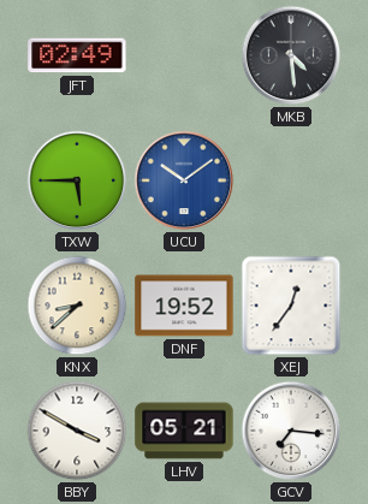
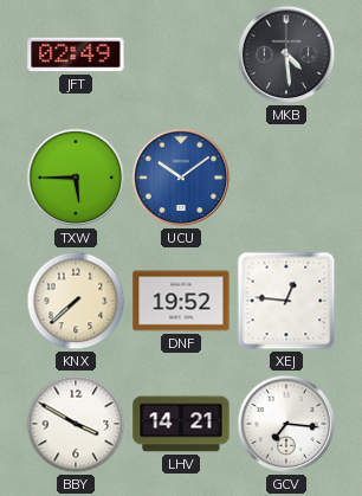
KNX: 8:38 -> 7:38
XEJ: 12:36 -> 12:46
LHV: 05:21 -> 14:21
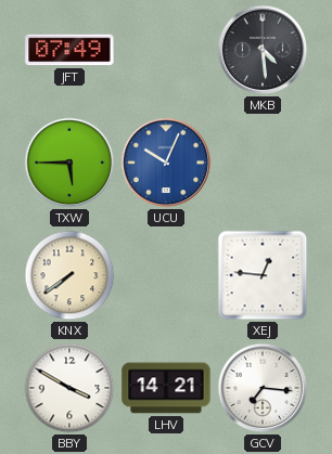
JFT: 02:49 -> 07:49
UCU: 10:09 -> 10:04
KNX: 7:38 -> 7:39
DNF: 19:52 -> none
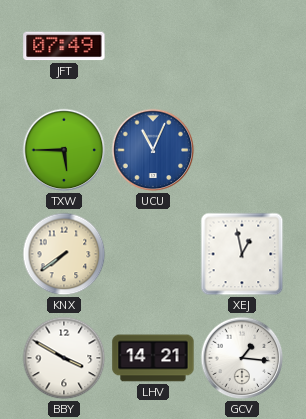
MKB: 4:29 -> none
UCU: 10:04 -> 11:04
XEJ: 12:46 -> 12:58
GCV: 7:16 -> 1:16
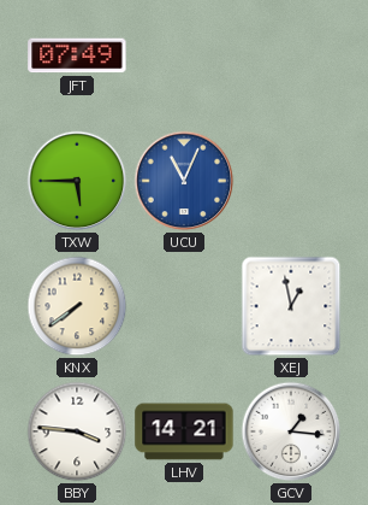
BBY: 3:50 -> 3:46
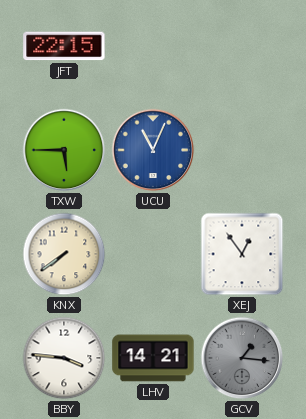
JFT: 07:49 -> 22:15
XEJ: 12:58 -> 12:54
GCV dial: white -> grey
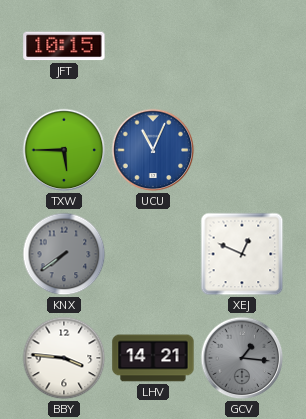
JFT: 22:15 -> 10:15
KNX dial: cream -> grey
XEJ: 12:54 -> 12:49
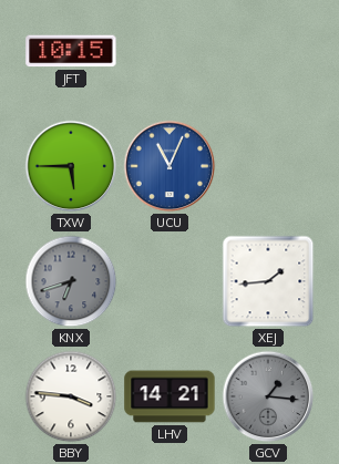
KNX: 7:39 -> 6:42
XEJ: 12:49 -> 1:44
